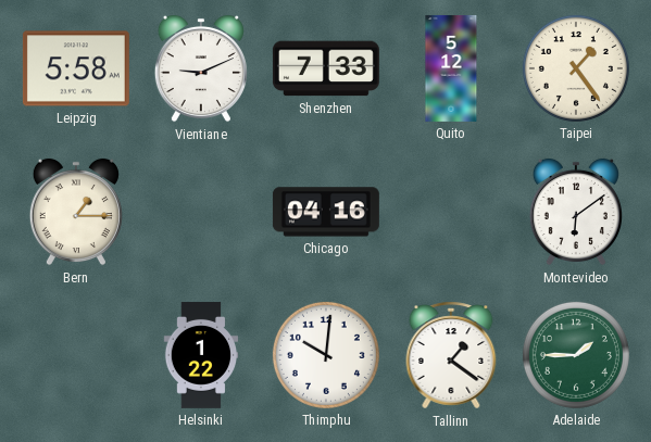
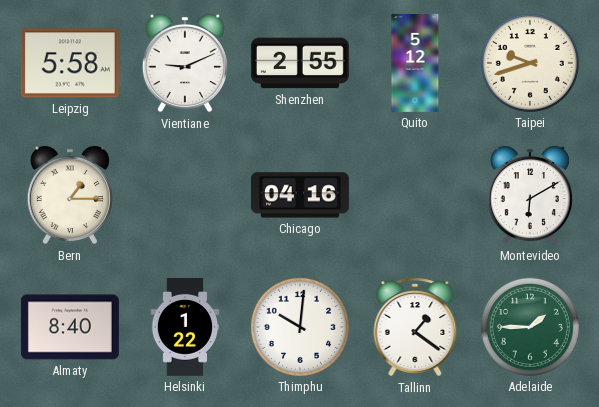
Shenzhen: 7:33 -> 2:55
Taipei: 1:24 -> 9:42
Montevideo: 6:09 -> 6:10
Almaty: none -> 8:40
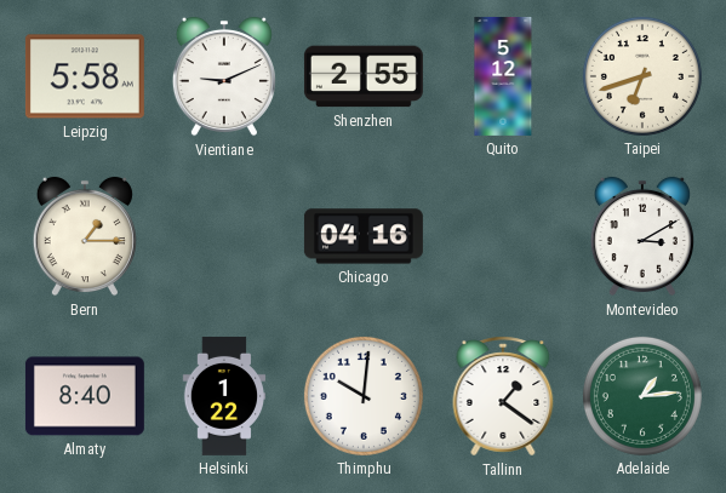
Taipei: 9:42 -> 6:42
Montevideo: 6:10 -> 3:10
Adelaide: 1:45 -> 1:14
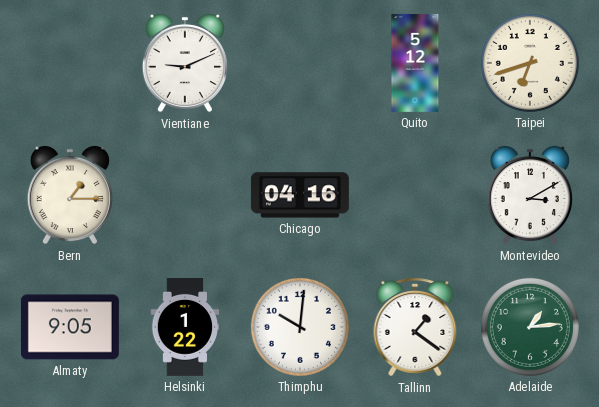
Leipzig: 5:58 -> none
Shenzhen: 2:55 -> none
Almaty: 8:40 -> 9:05
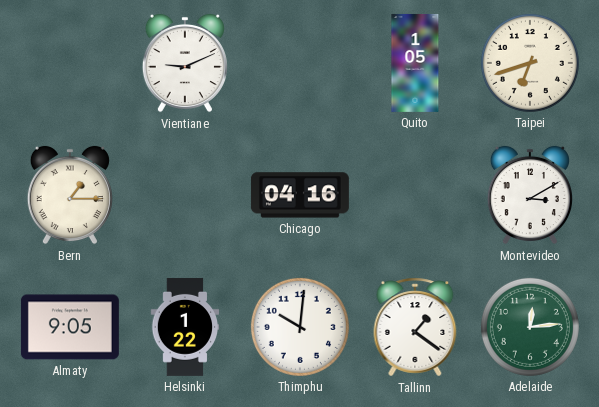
Quito: 5:12 -> 1:05
Adelaide: 1:14 -> 12:14
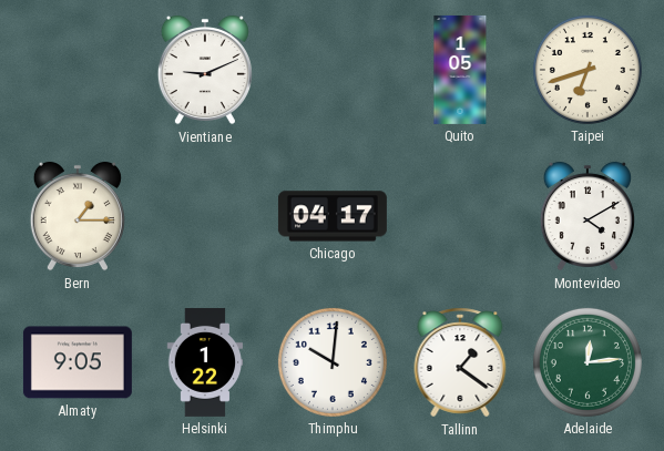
Chicago: 04:16 -> 04:17
Montevideo: 3:10 -> 4:10
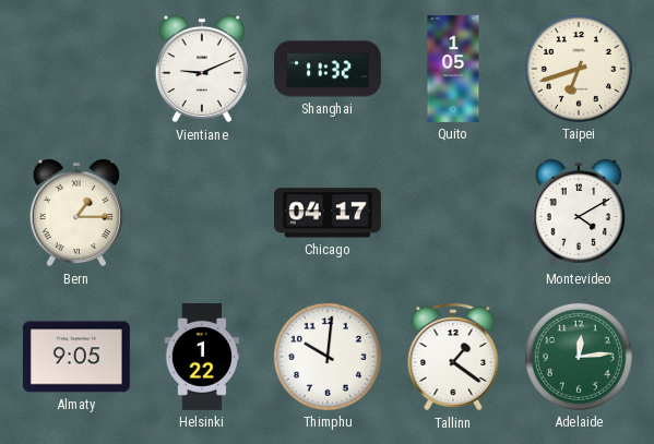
Shanghai: none -> 11:32
